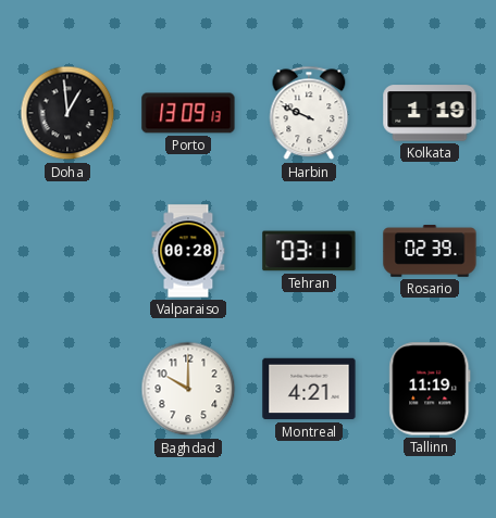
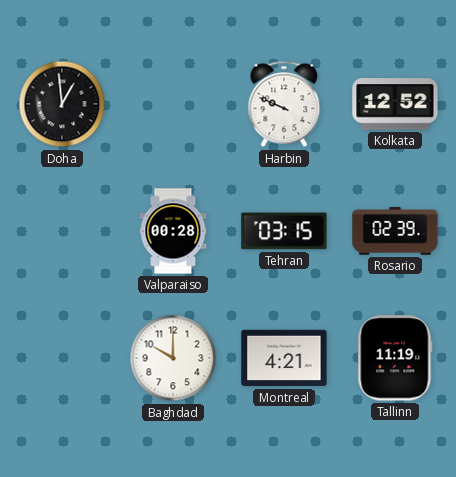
Porto: 13:09 -> none
Kolkata: 1:19 -> 12:52
Tehran: 03:11 -> 03:15
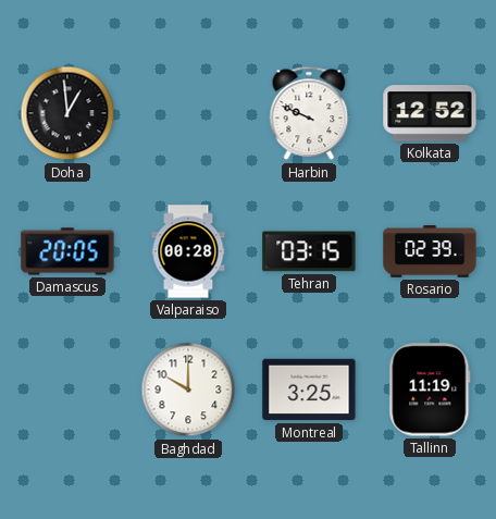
Damascus: none -> 20:05
Montreal: 4:21 -> 3:25
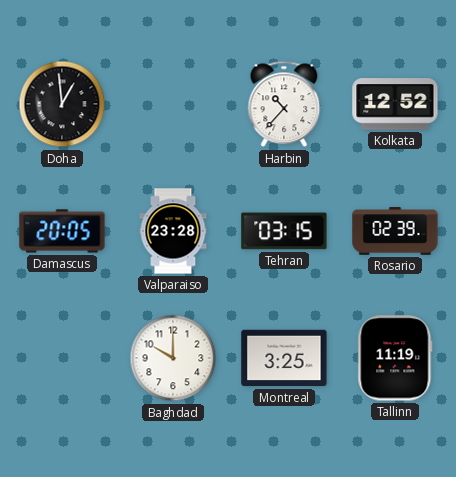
Harbin: 9:49 -> 10:37
Valparaiso: 00:28 -> 23:28
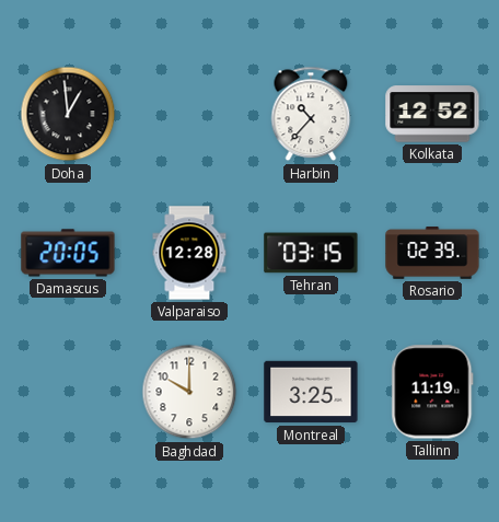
Valparaiso: 23:28 -> 12:28
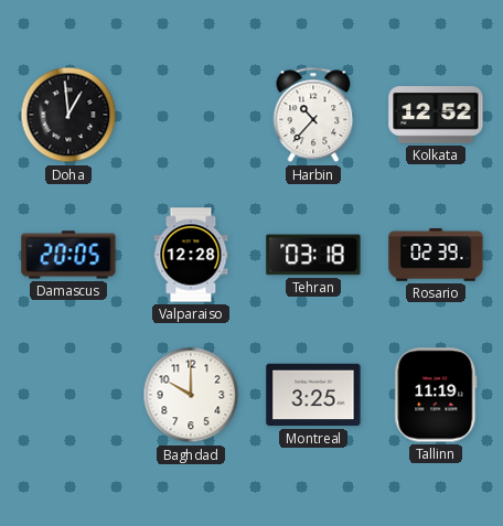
Tehran: 03:15 -> 03:18
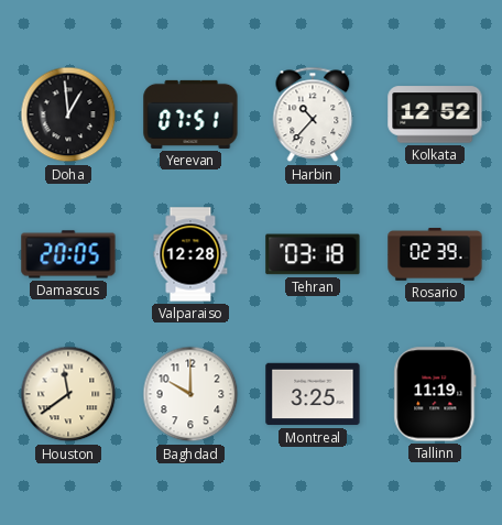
Yerevan: none -> 07:51
Houston: none -> 11:39
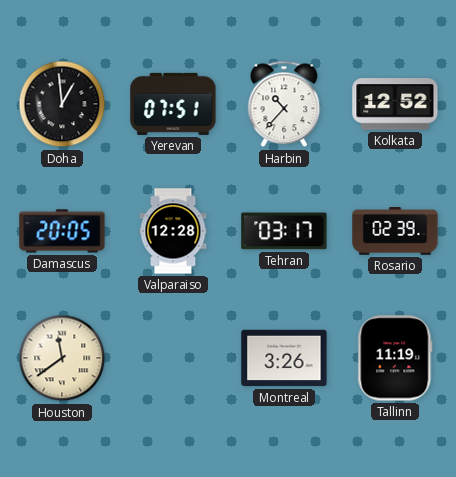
Tehran: 03:18 -> 03:17
Baghdad: 10:00 -> none
Montreal: 3:25 -> 3:26
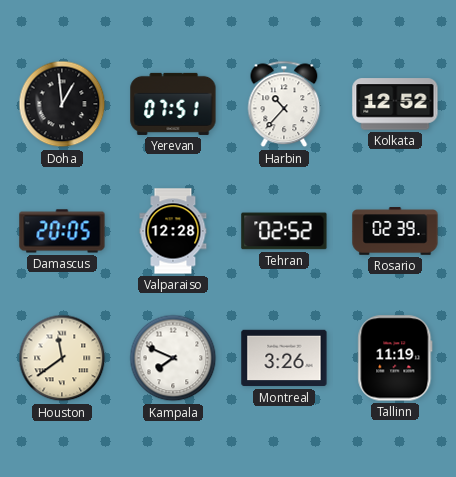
Tehran: 03:17 -> 02:52
Kampala: none -> 7:49
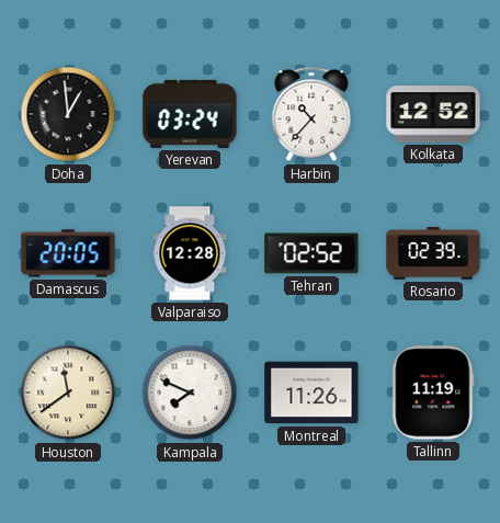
Yerevan: 07:51 -> 03:24
Montreal: 3:26 -> 11:26
